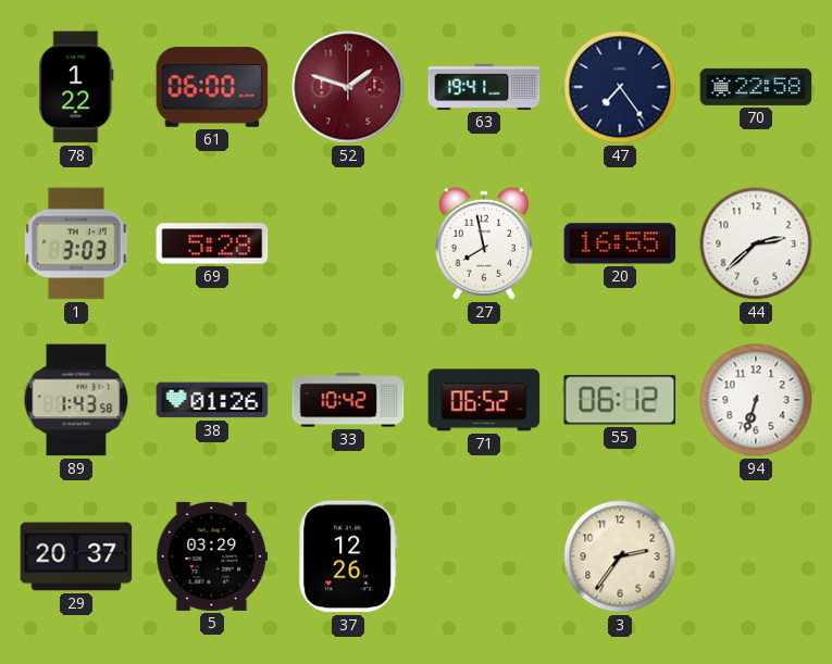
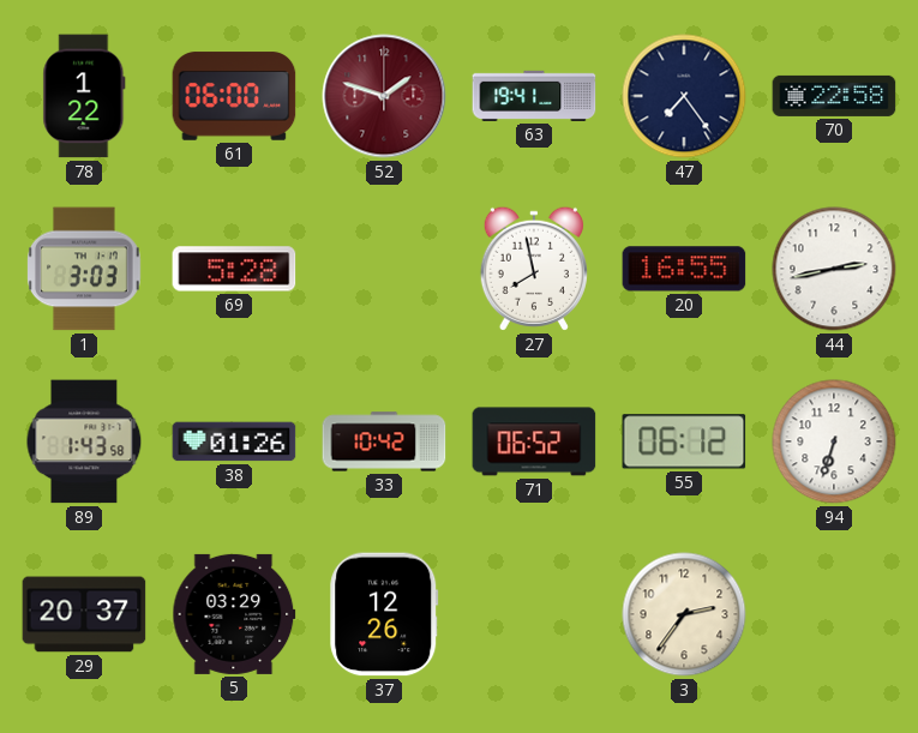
44: 2:38 -> 2:43
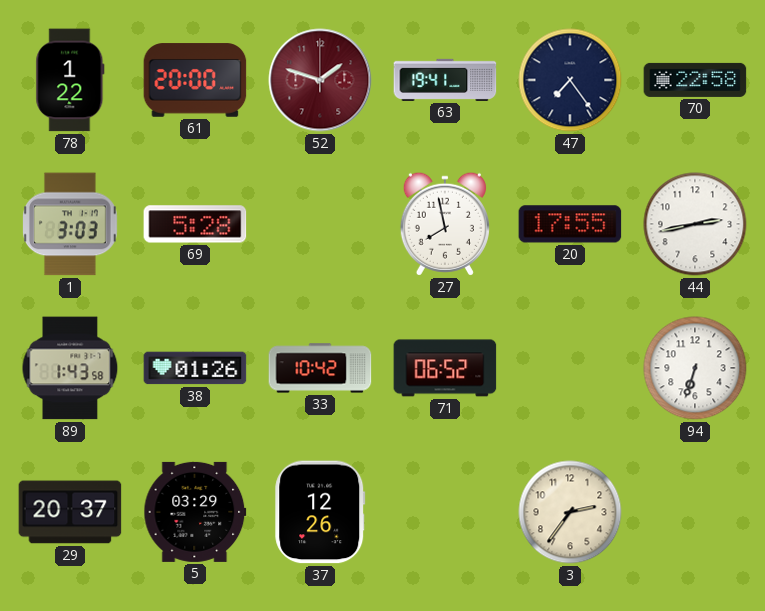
61: 06:00 -> 20:00
20: 16:55 -> 17:55
55: 06:12 -> none
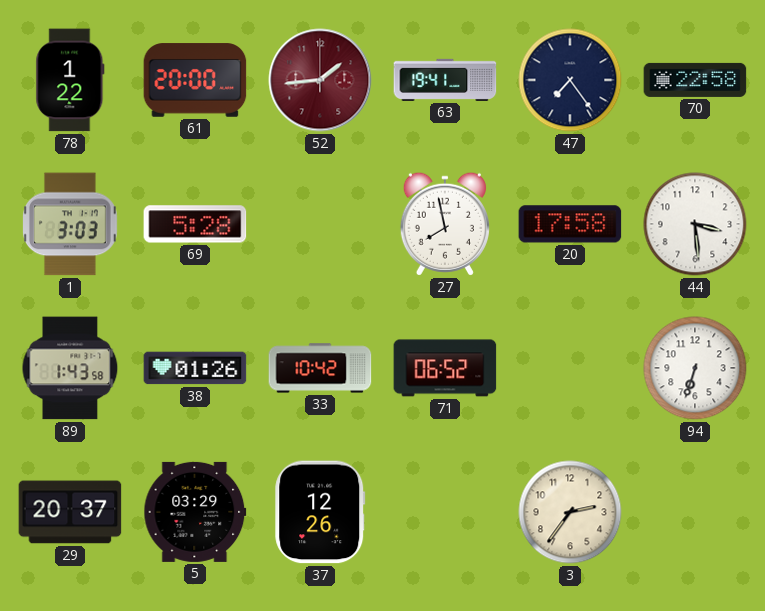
52: 1:48 -> 1:44
20: 17:55 -> 17:58
44: 2:43 -> 3:29
